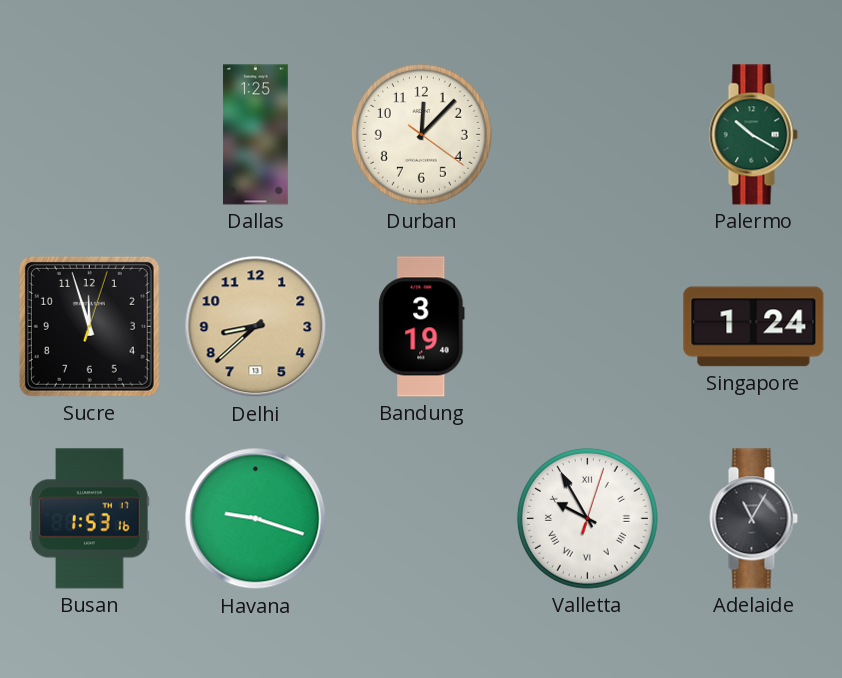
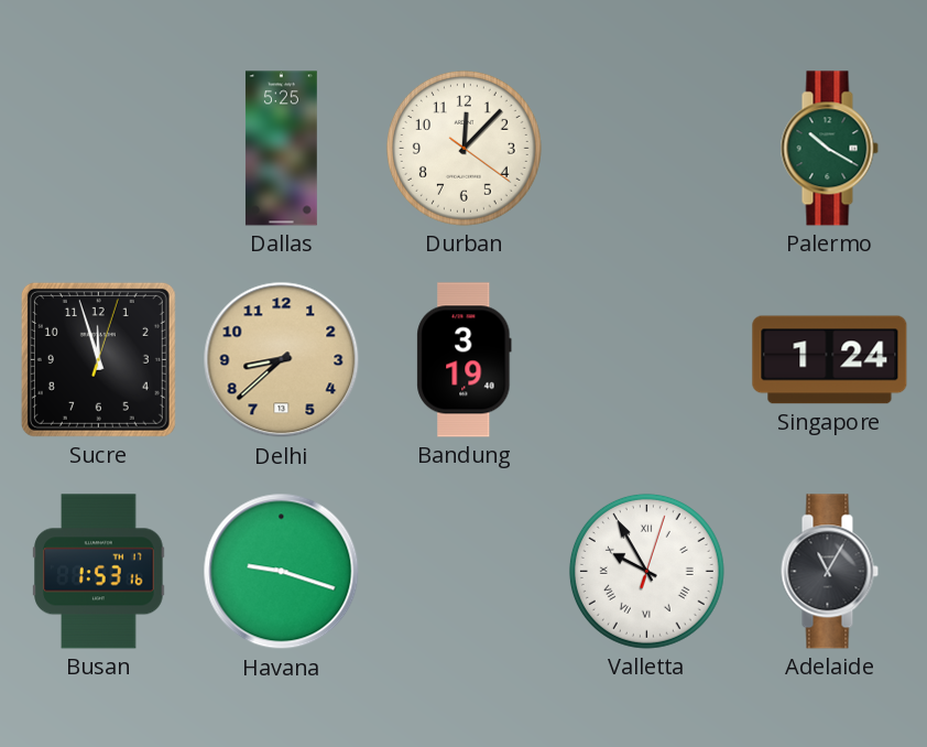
Dallas: 1:25 -> 5:25
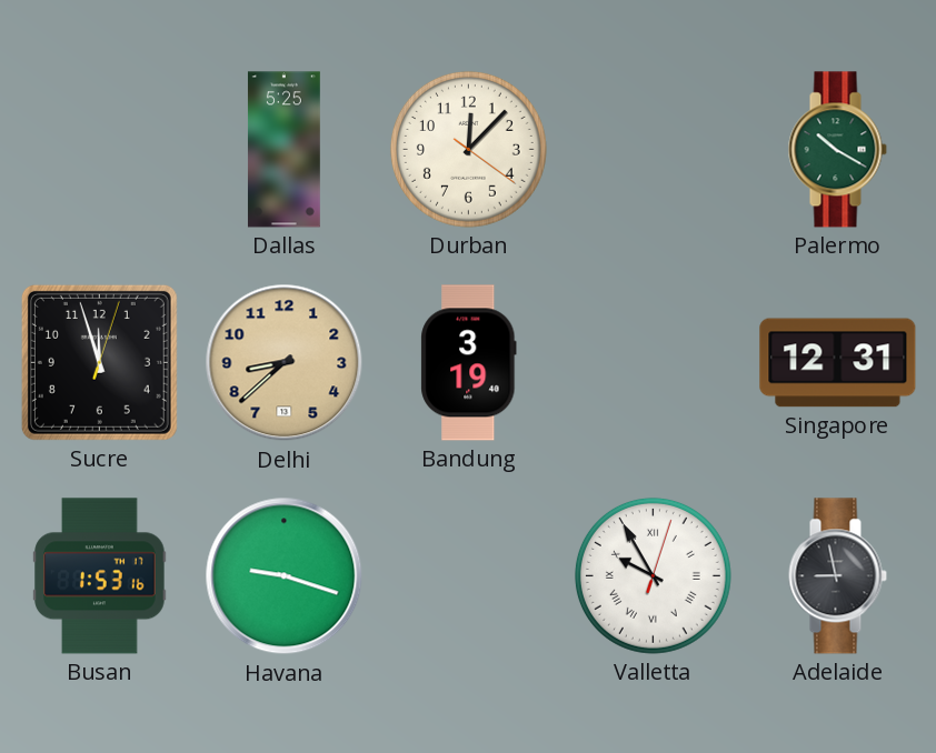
Singapore: 1:24 -> 12:31
Adelaide: 11:05 -> 8:58
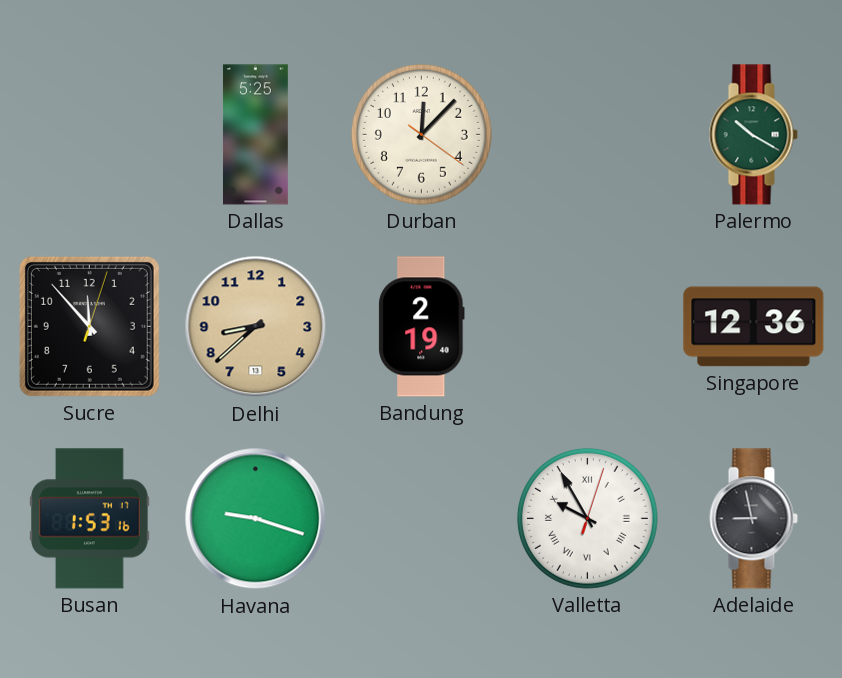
Sucre: 11:57 -> 11:53
Bandung: 3:19 -> 2:19
Singapore: 12:31 -> 12:36
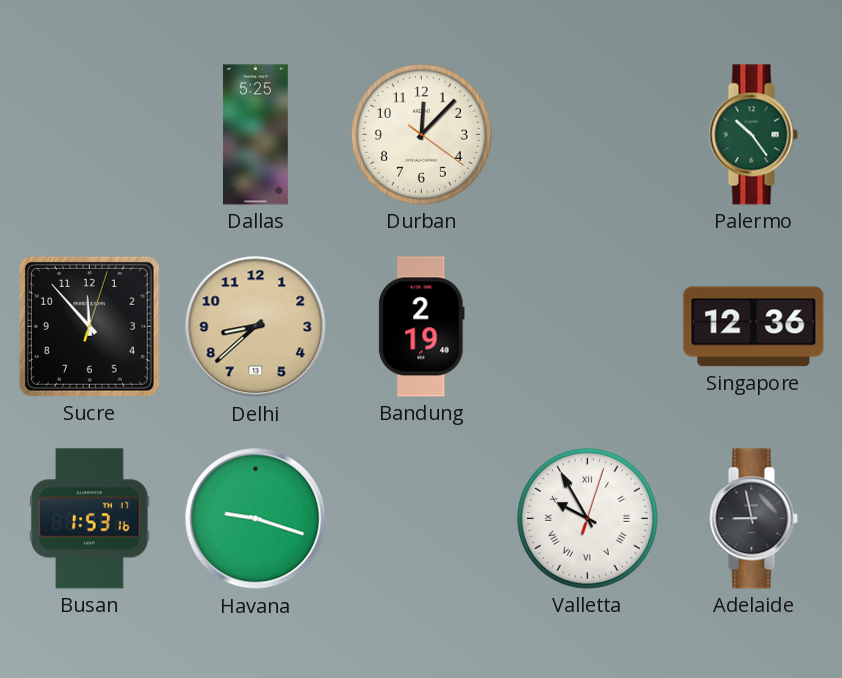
Palermo: 10:20 -> 10:24
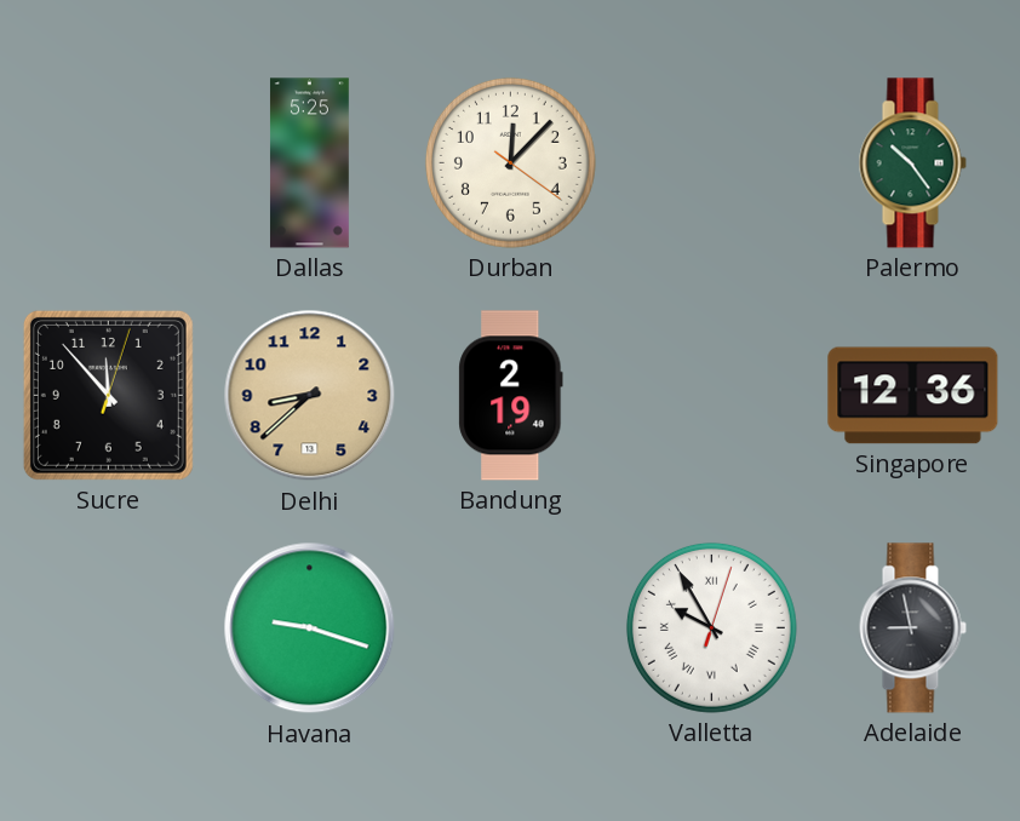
Busan: 1:53 -> none
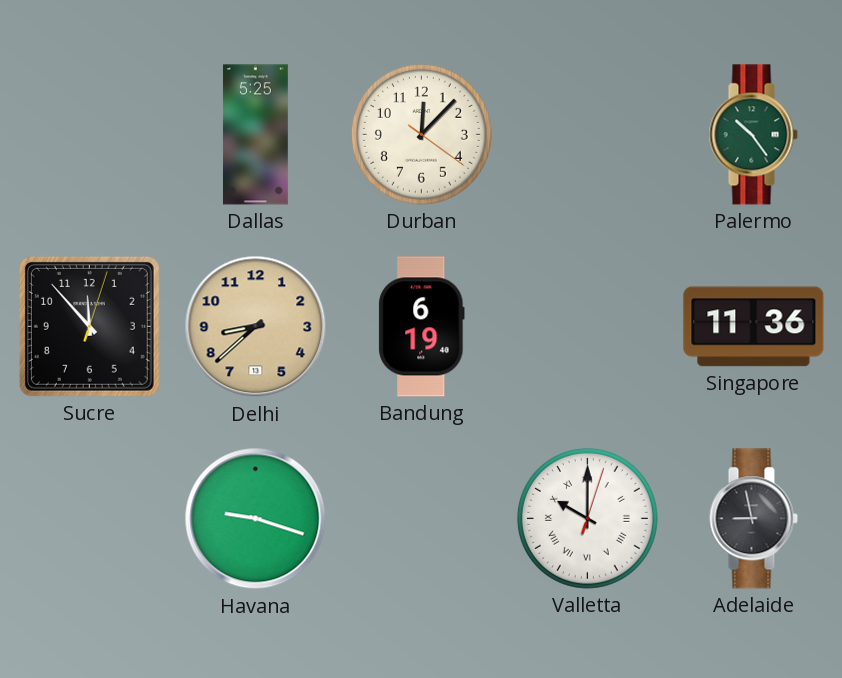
Bandung: 2:19 -> 6:19
Singapore: 12:36 -> 11:36
Valletta: 9:55 -> 10:00
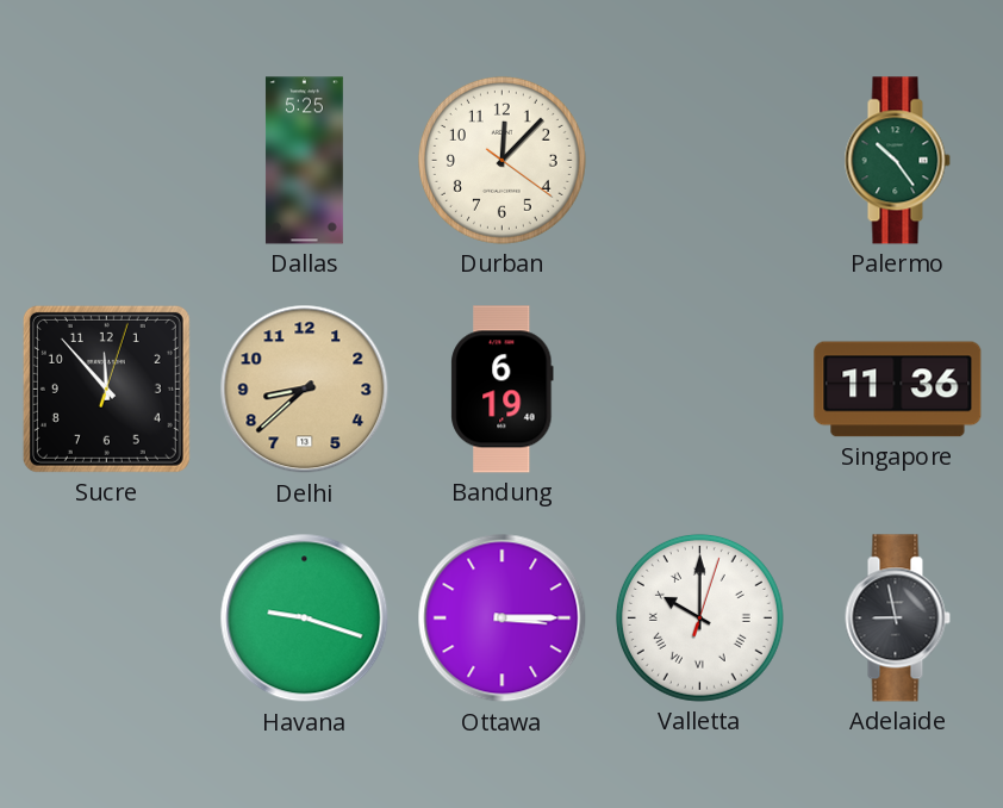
Ottawa: none -> 3:15
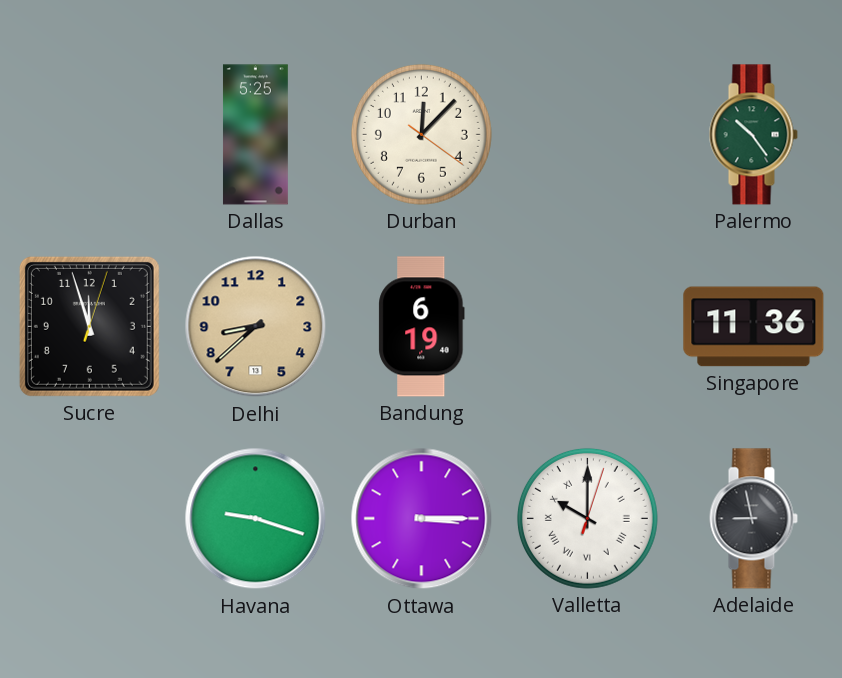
Sucre: 11:53 -> 11:57
